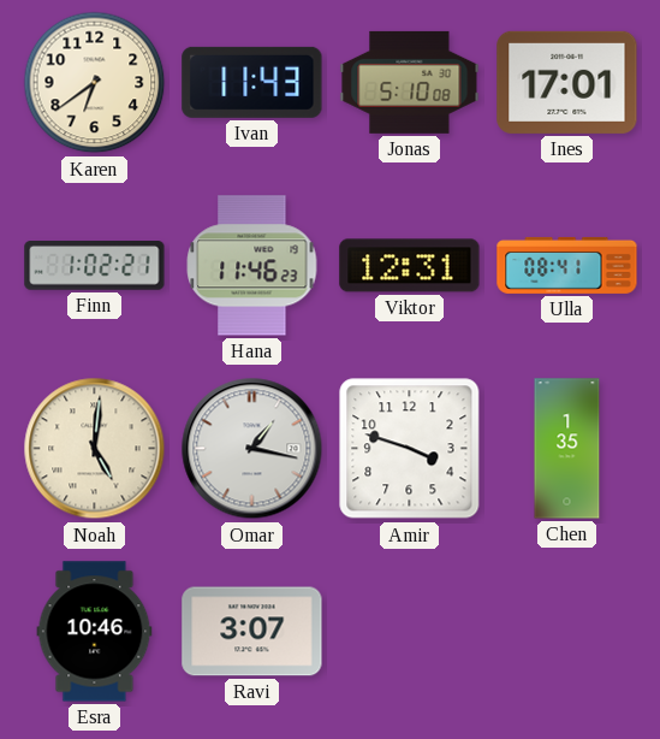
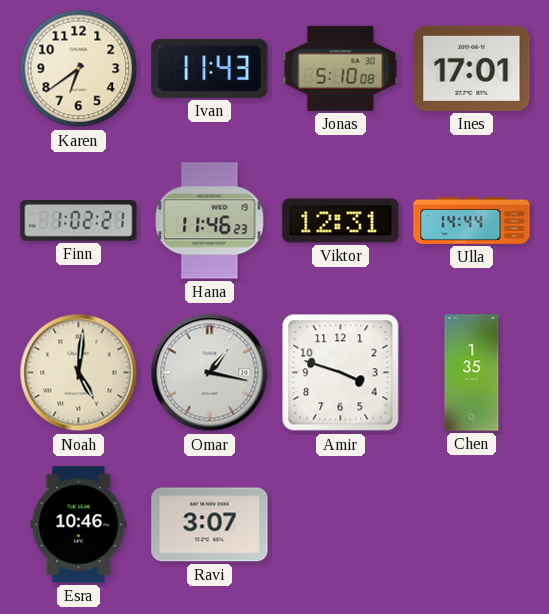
Ulla: 08:41 -> 14:44
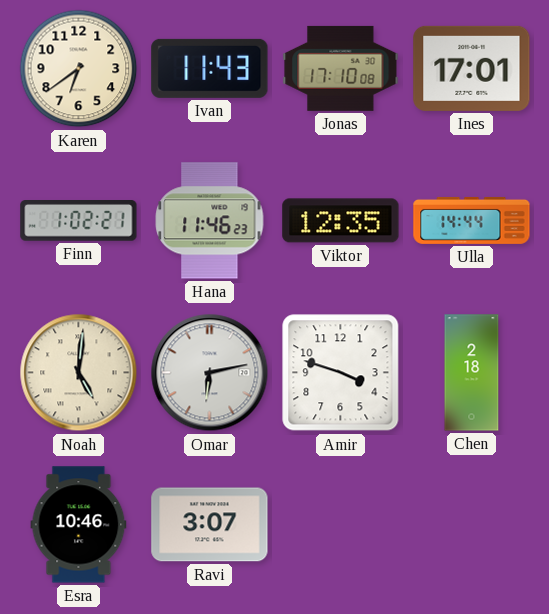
Jonas: 5:10 -> 17:10
Viktor: 12:31 -> 12:35
Omar: 1:17 -> 6:13
Chen: 1:35 -> 2:18
